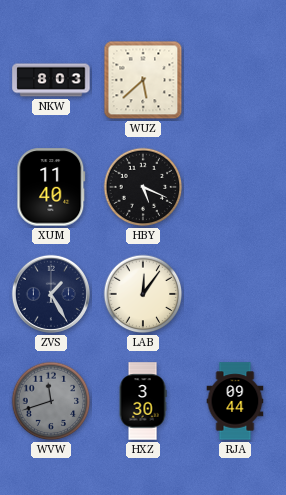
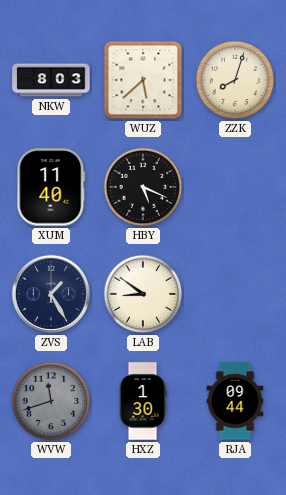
ZZK: none -> 8:03
LAB: 12:06 -> 8:51
HXZ: 3:30 -> 1:30
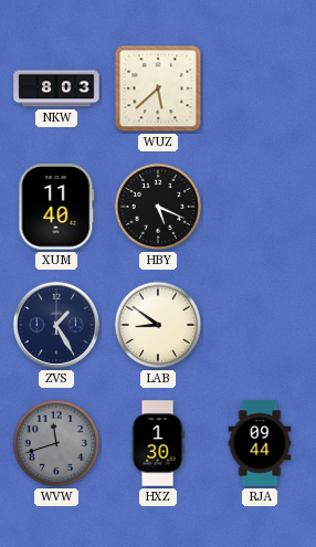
ZZK: 8:03 -> none
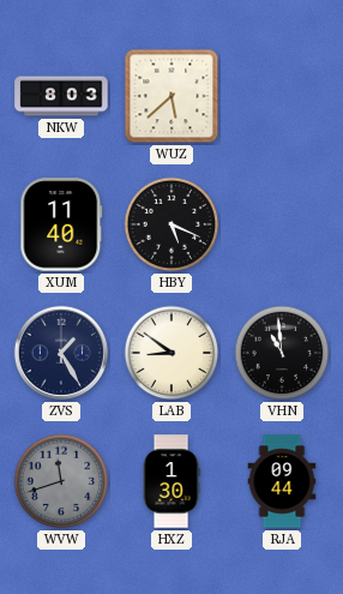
VHN: none -> 10:59
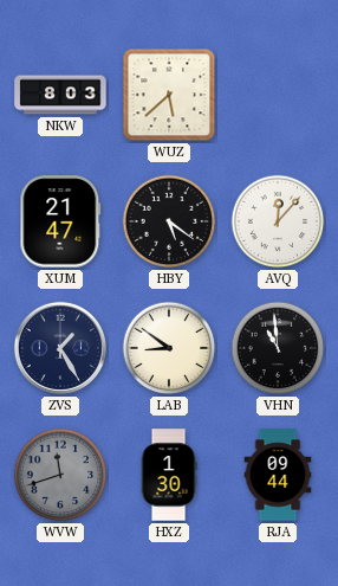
XUM: 11:40 -> 21:47
HBY: 5:19 -> 5:21
AVQ: none -> 12:07
